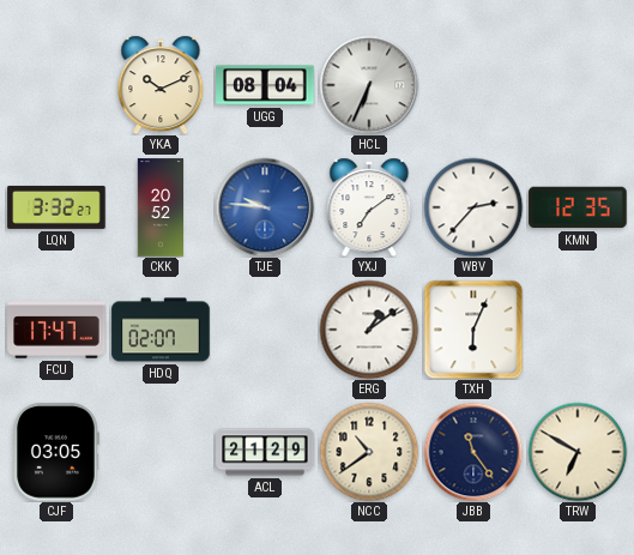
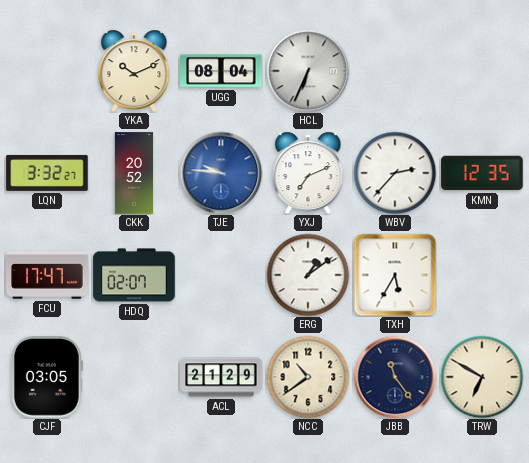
YXJ: 7:09 -> 7:11
TXH: 6:04 -> 5:35
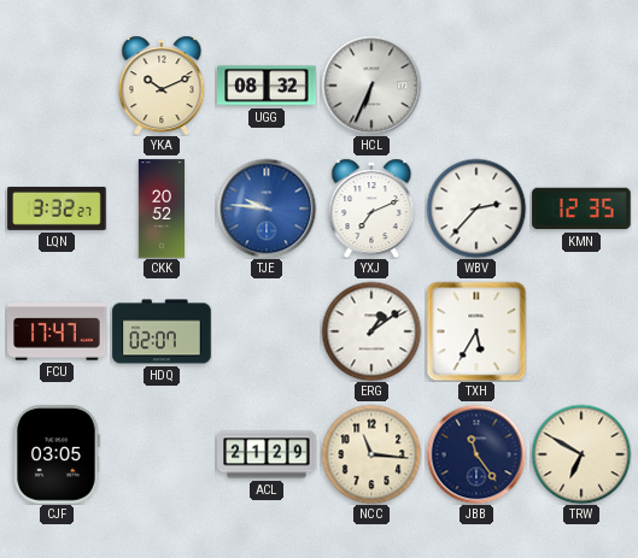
UGG: 08:04 -> 08:32
NCC: 10:39 -> 11:16
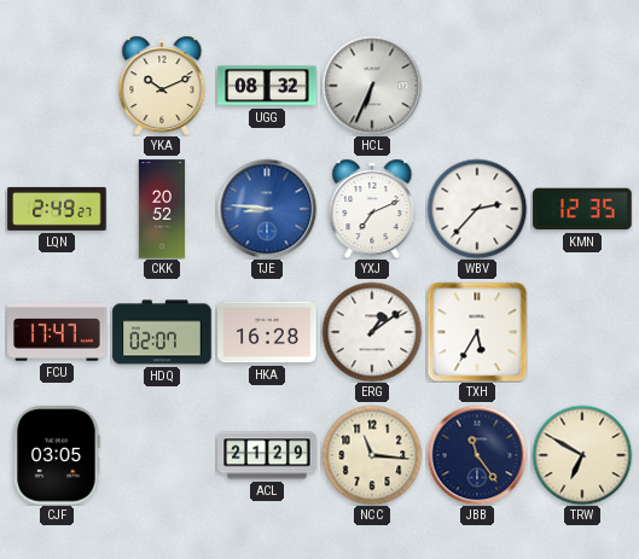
LQN: 3:32 -> 2:49
TJE: 9:46 -> 8:46
HKA: none -> 16:28
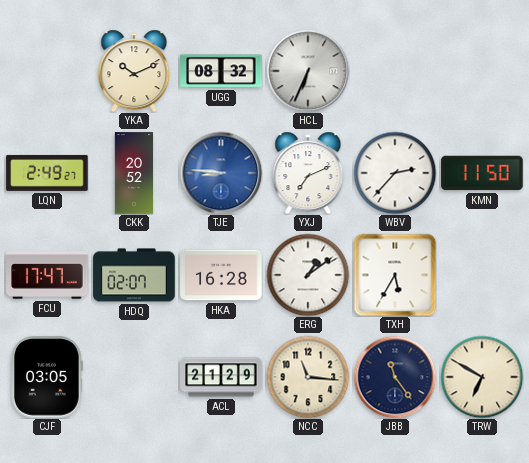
KMN: 12:35 -> 11:50
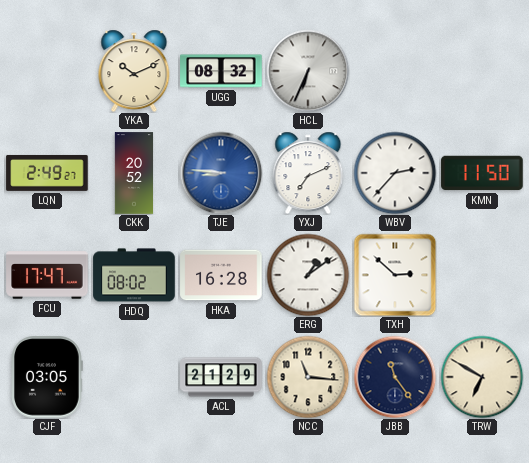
HDQ: 02:07 -> 08:02
TXH: 5:35 -> 2:52
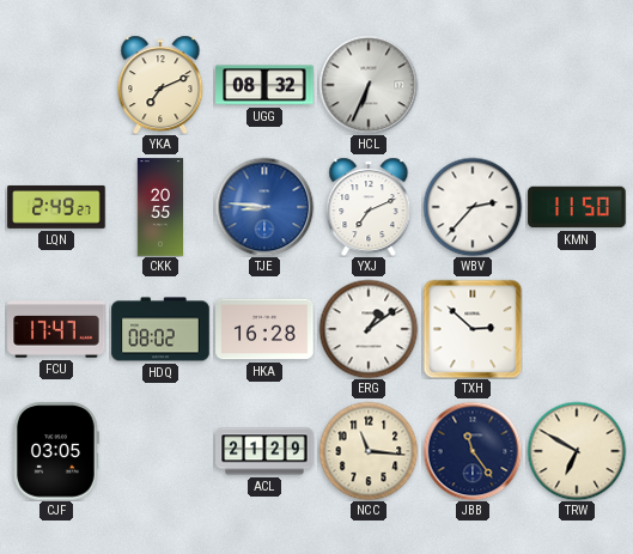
YKA: 10:11 -> 7:11
CKK: 20:52 -> 20:55
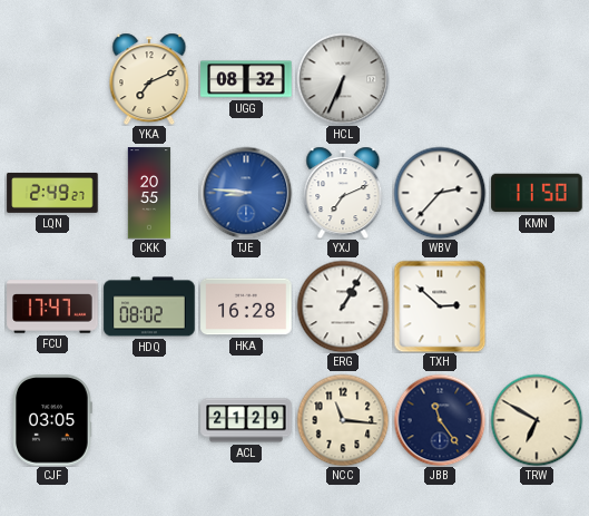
ERG: 1:09 -> 1:05
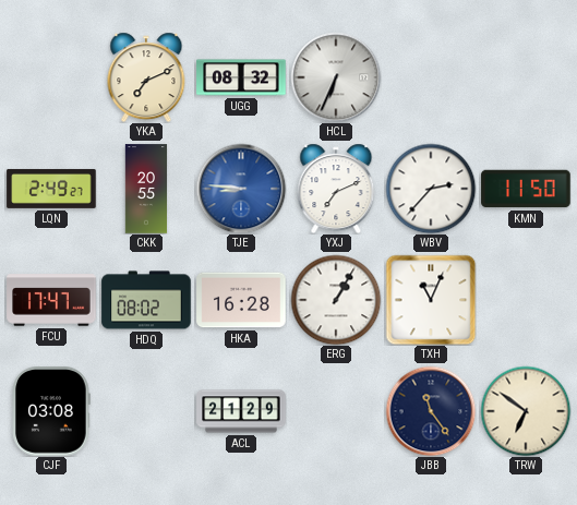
TXH: 2:52 -> 11:04
CJF: 03:05 -> 03:08
NCC: 11:16 -> none
TRW: 6:50 -> 6:51
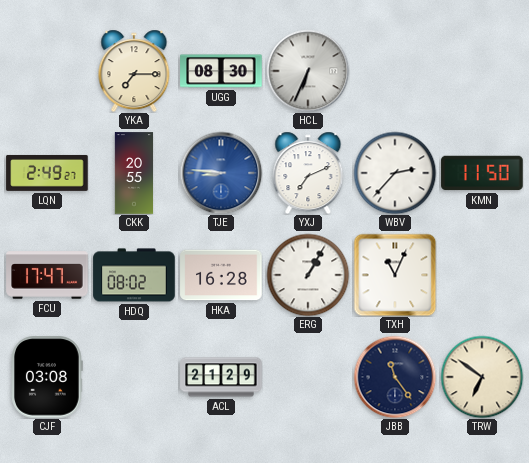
YKA: 7:11 -> 7:15
UGG: 08:32 -> 08:30
